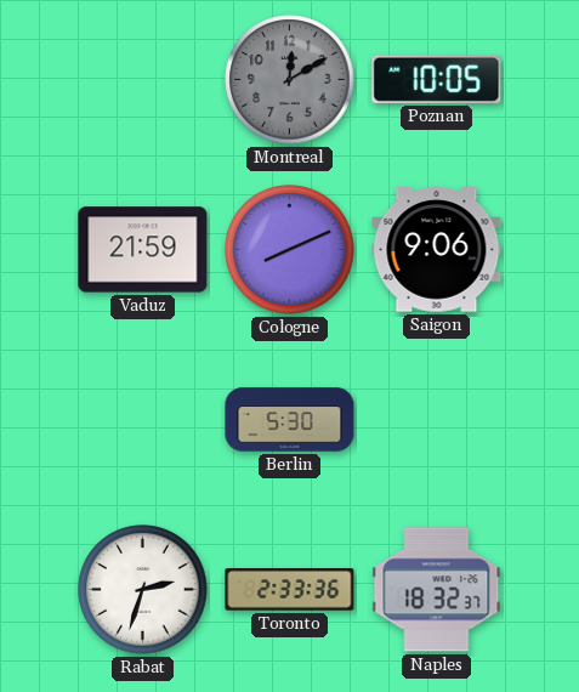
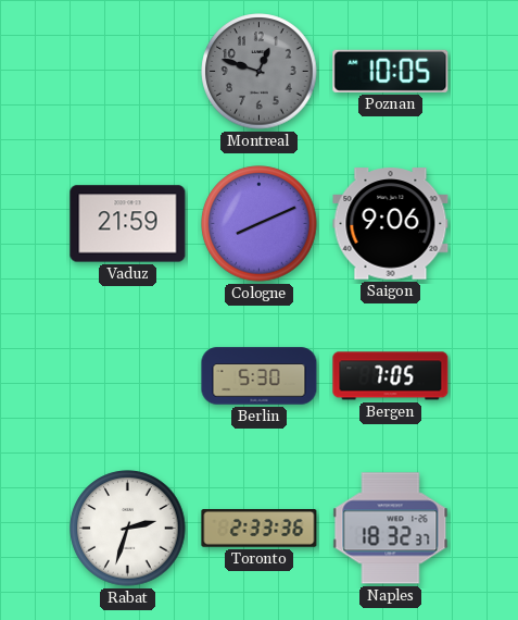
Montreal: 12:10 -> 12:48
Bergen: none -> 7:05
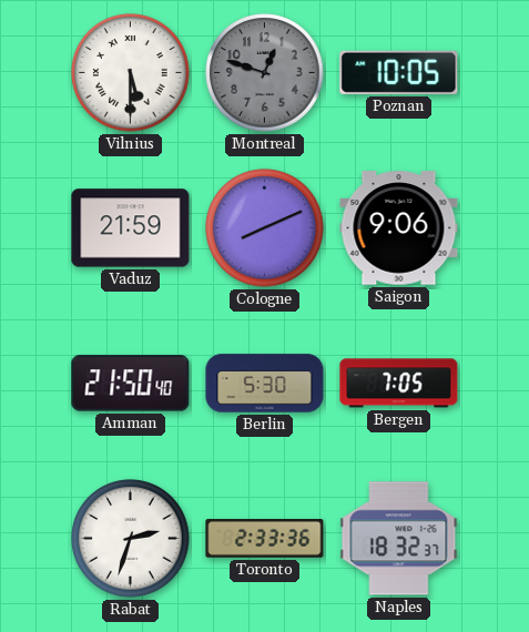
Vilnius: none -> 5:30
Amman: none -> 21:50
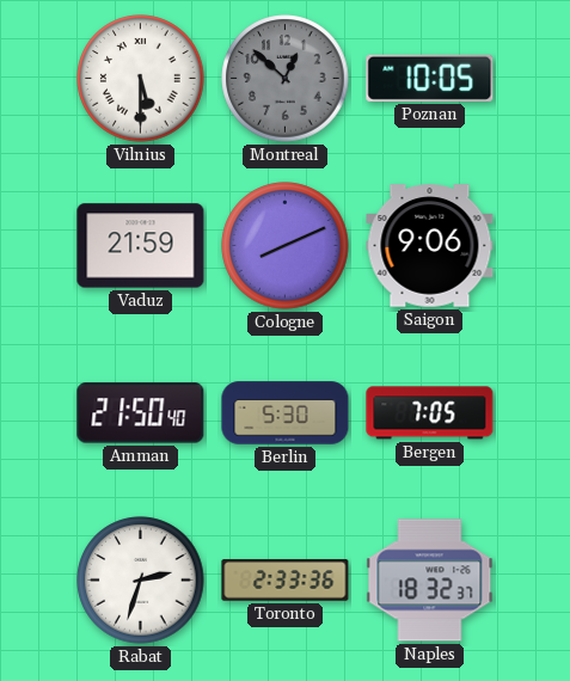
Montreal: 12:48 -> 12:52
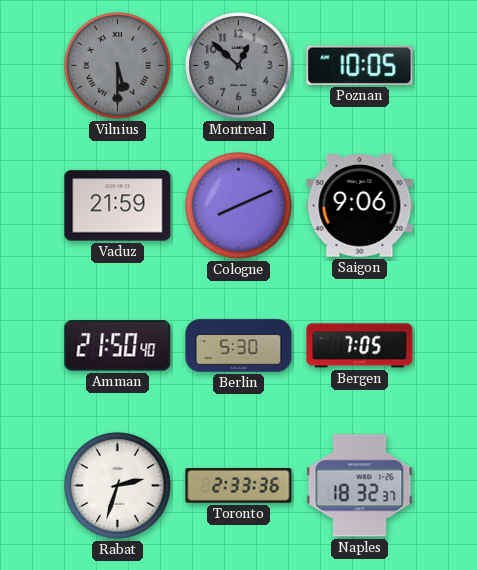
Vilnius dial: white -> grey
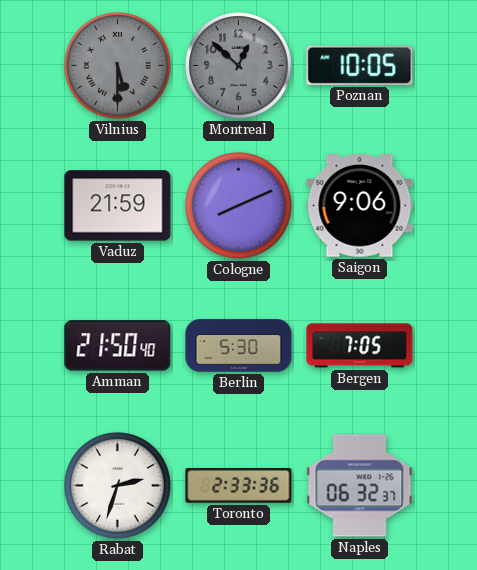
Naples: 18:32 -> 06:32
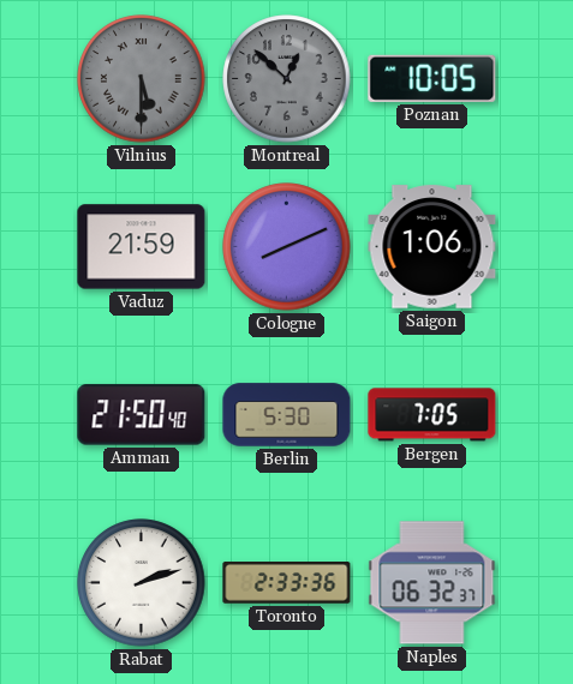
Saigon: 9:06 -> 1:06
Rabat: 2:33 -> 2:12
